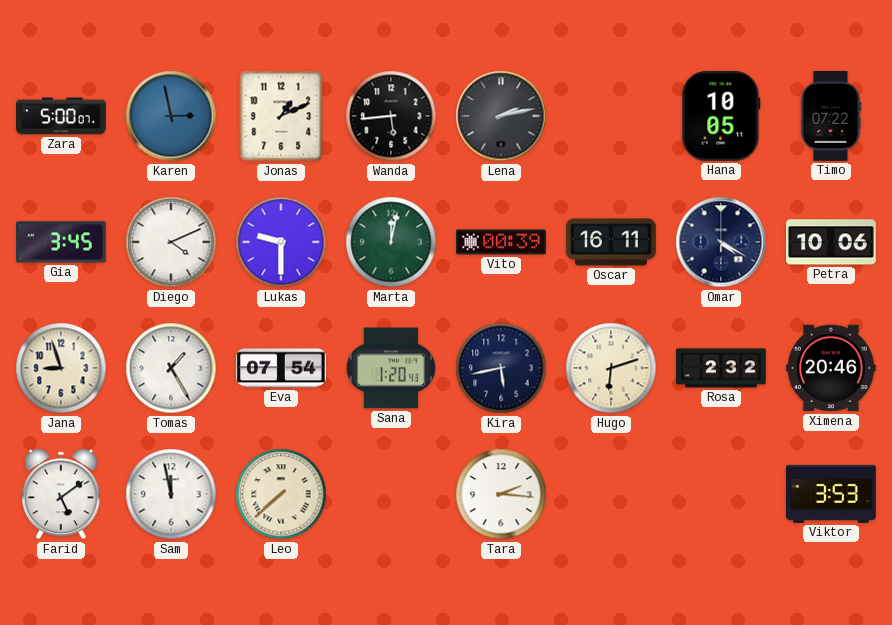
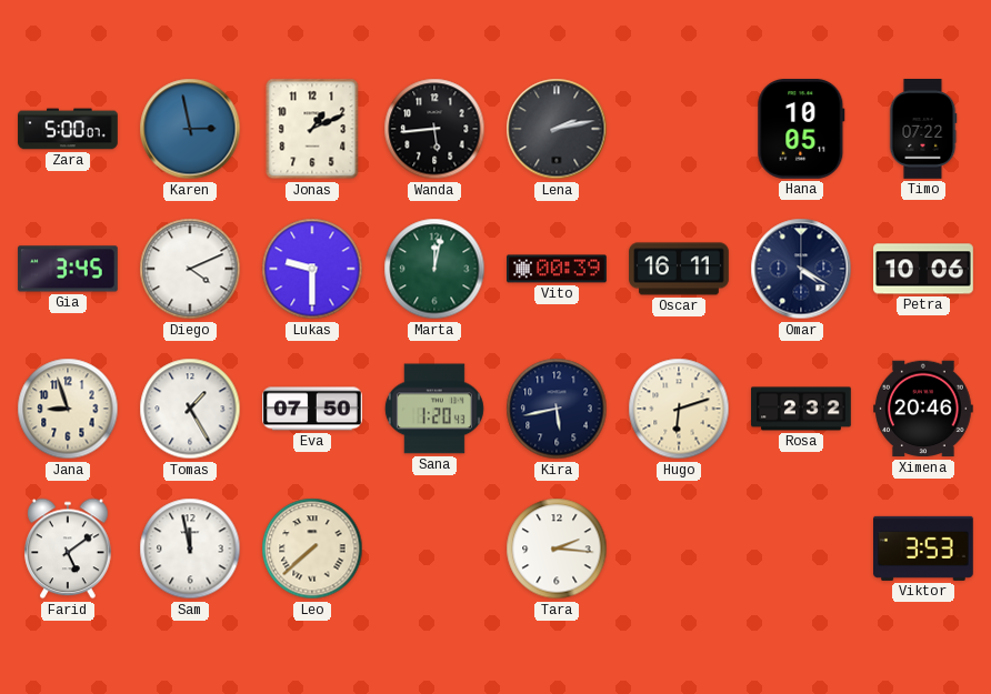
Eva: 07:54 -> 07:50
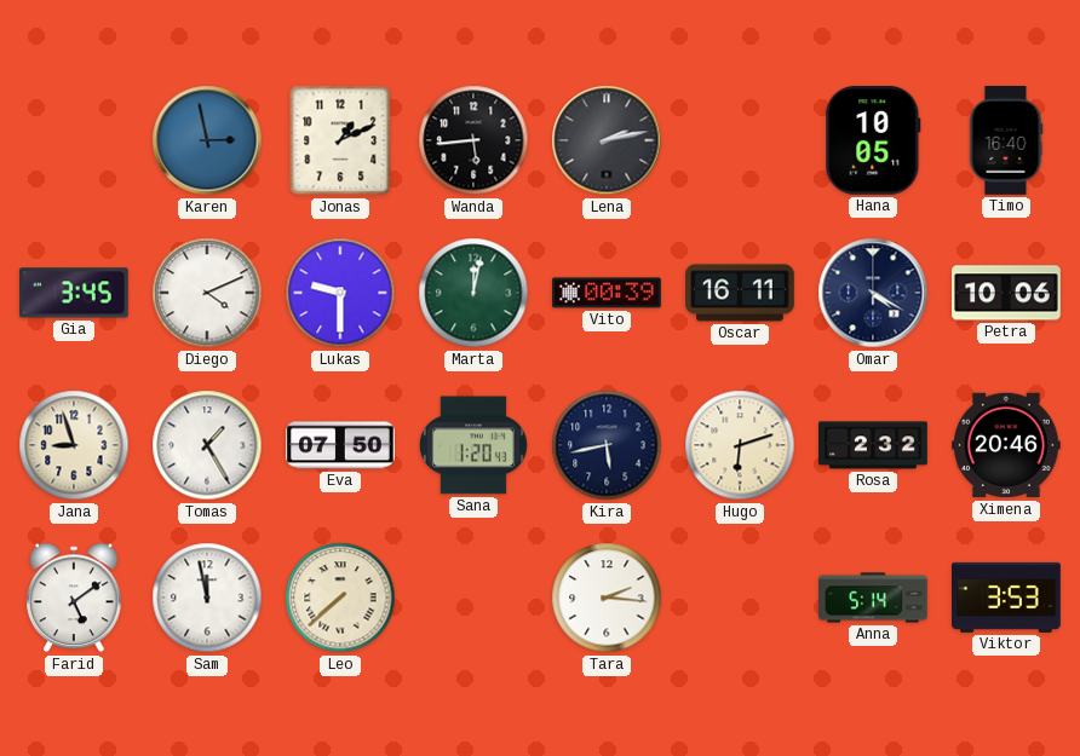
Zara: 5:00 -> none
Timo: 07:22 -> 16:40
Anna: none -> 5:14
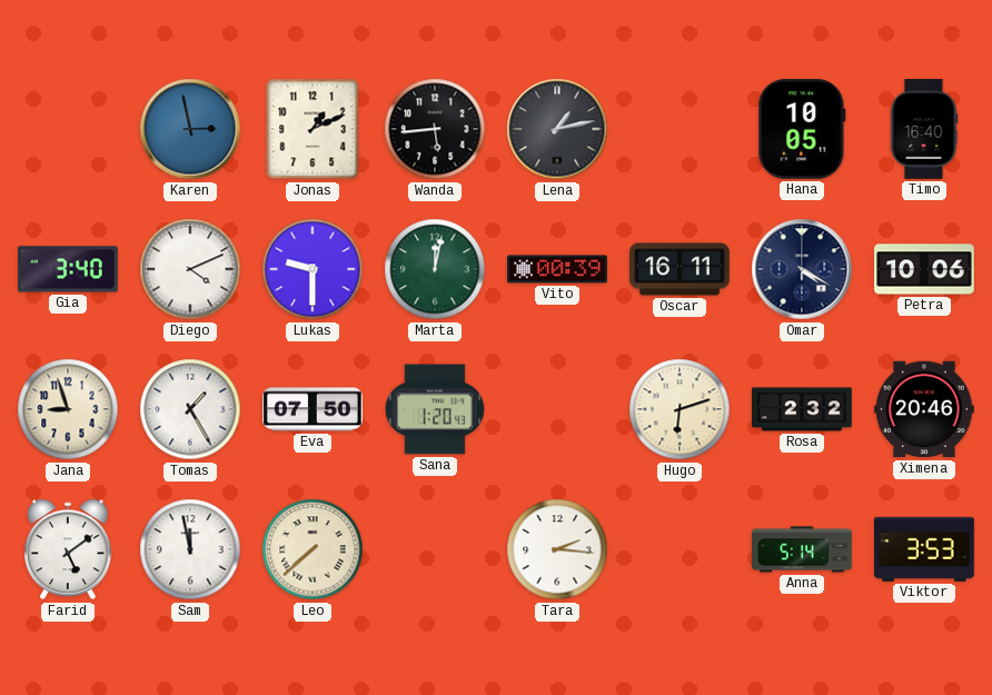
Lena: 2:13 -> 1:13
Gia: 3:45 -> 3:40
Kira: 5:43 -> none
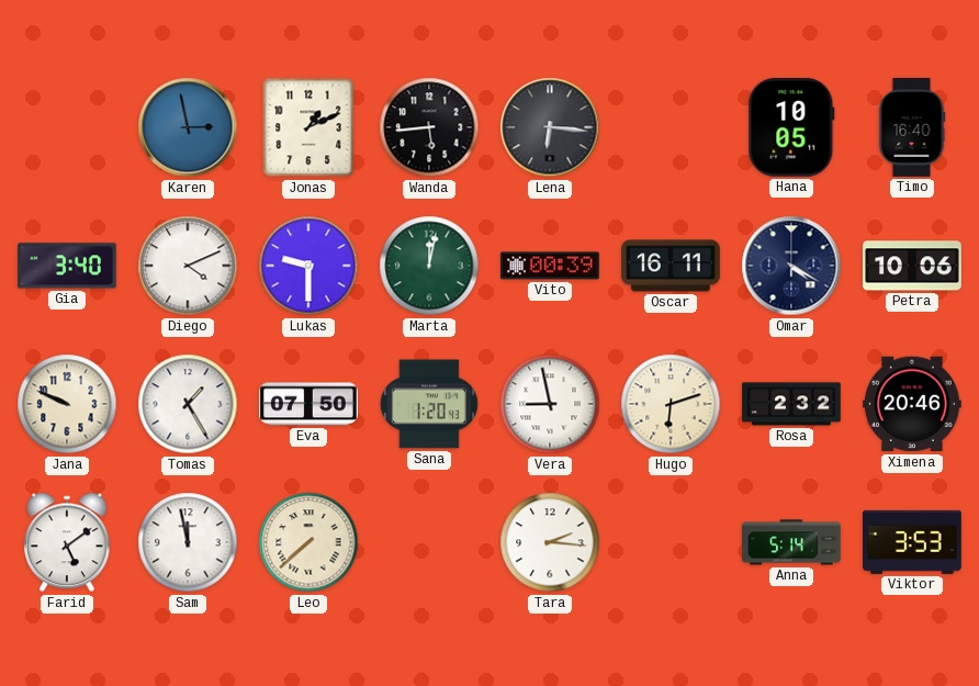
Lena: 1:13 -> 6:16
Jana: 8:57 -> 9:49
Vera: none -> 8:58
